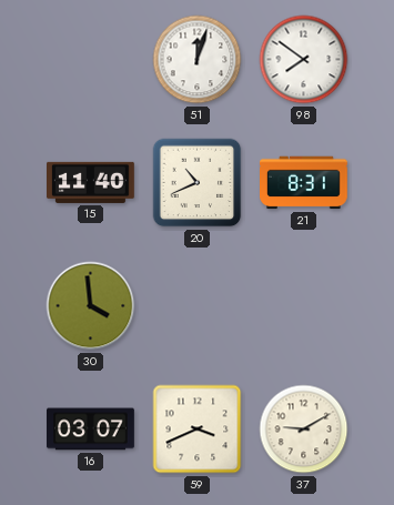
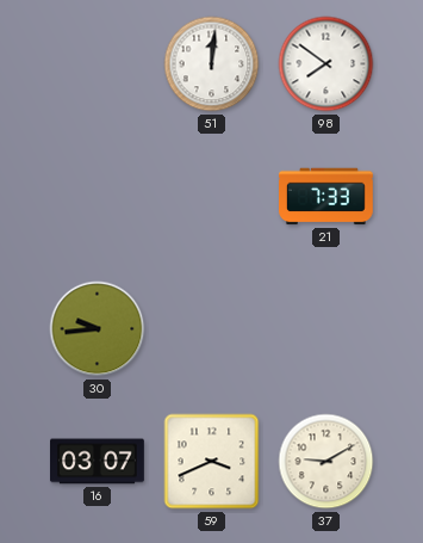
51: 12:03 -> 12:01
15: 11:40 -> none
20: 10:41 -> none
21: 8:31 -> 7:33
30: 3:59 -> 9:44
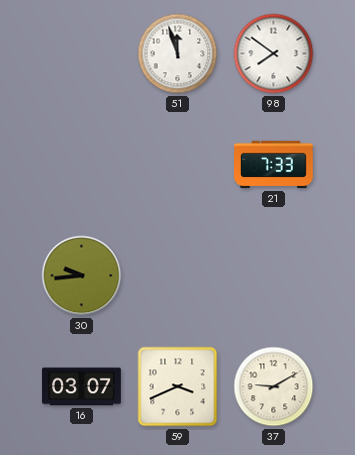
51: 12:01 -> 11:57
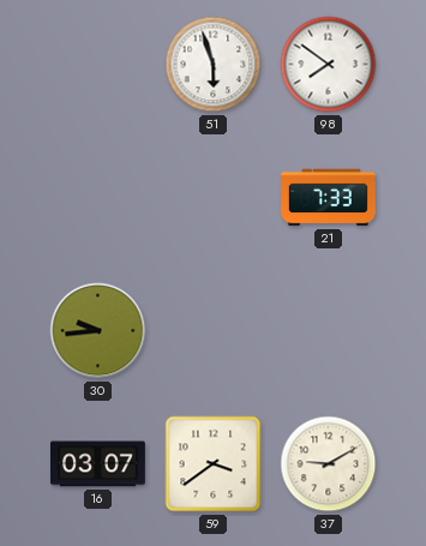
51: 11:57 -> 5:57
59: 3:41 -> 3:39
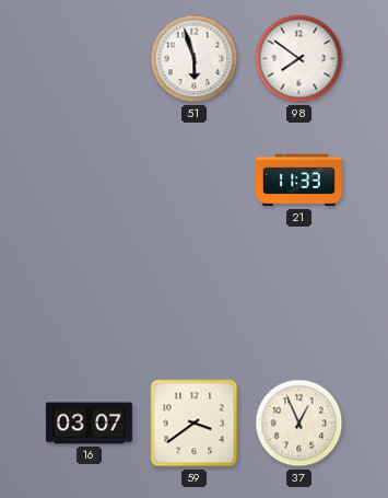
21: 7:33 -> 11:33
30: 9:44 -> none
37: 9:10 -> 12:56
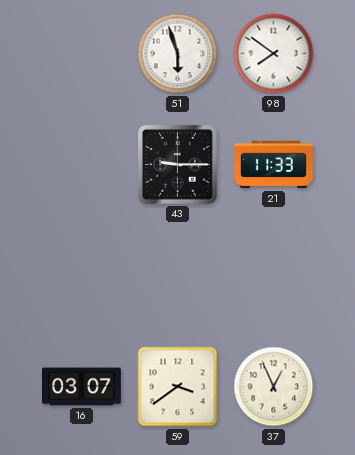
43: none -> 9:15
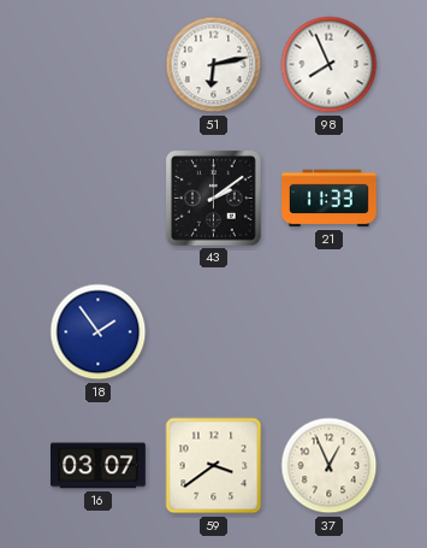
51: 5:57 -> 6:13
98: 7:51 -> 7:56
43: 9:15 -> 2:09
18: none -> 1:54
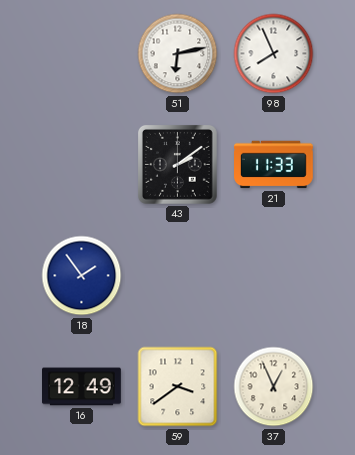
16: 03:07 -> 12:49
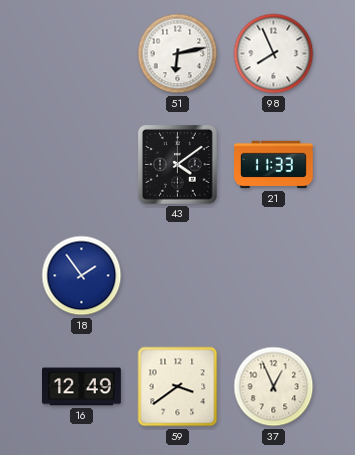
43: 2:09 -> 4:09
